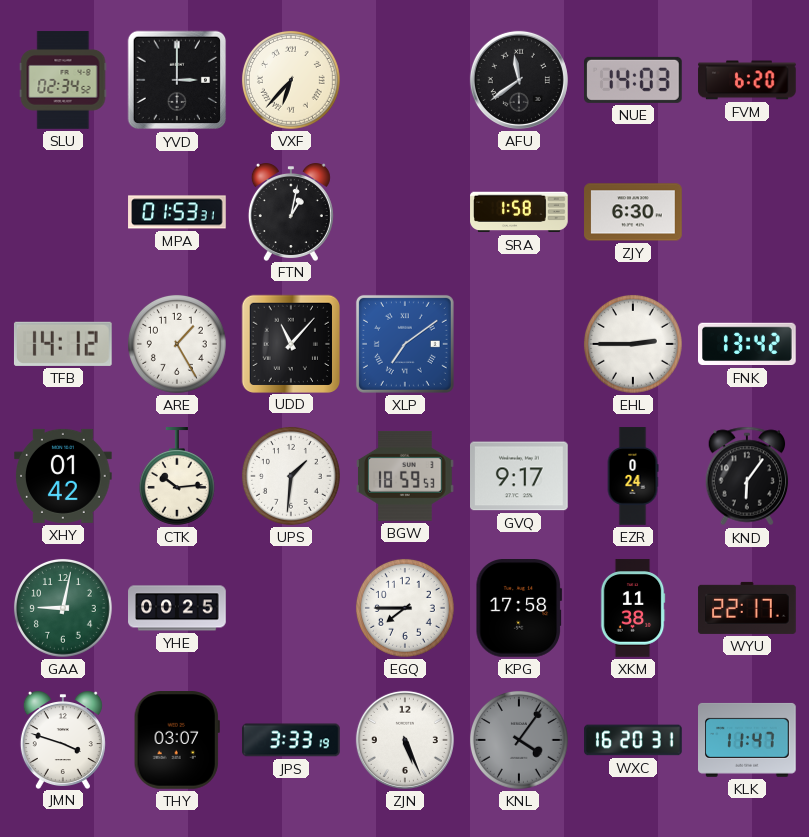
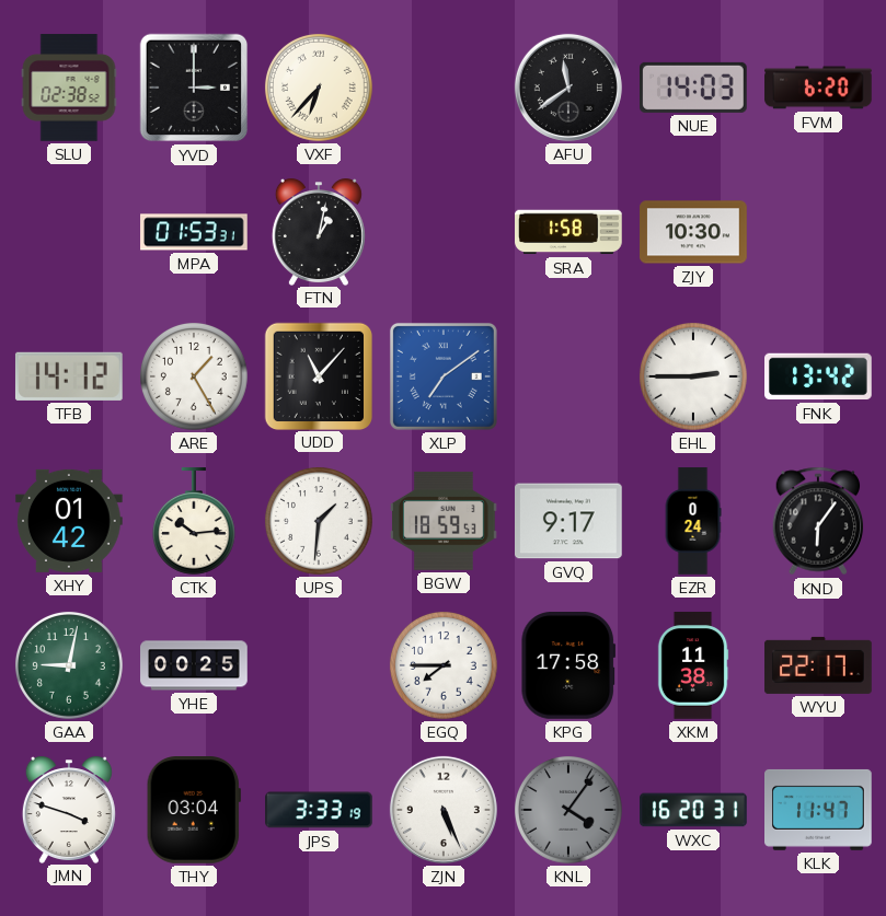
SLU: 02:34 -> 02:38
ZJY: 6:30 -> 10:30
THY: 03:07 -> 03:04
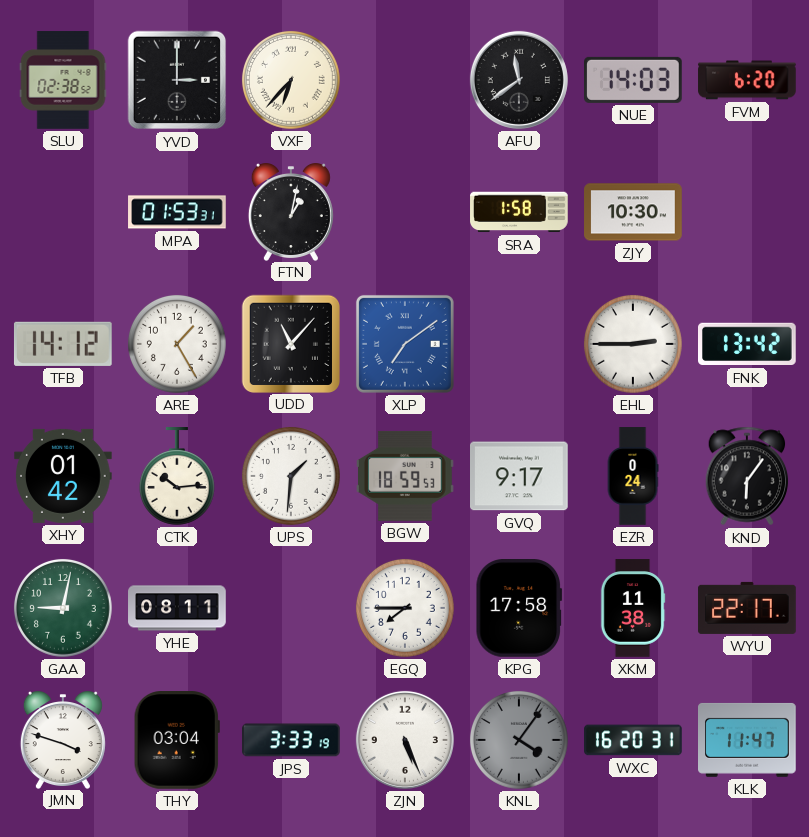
YHE: 00:25 -> 08:11
